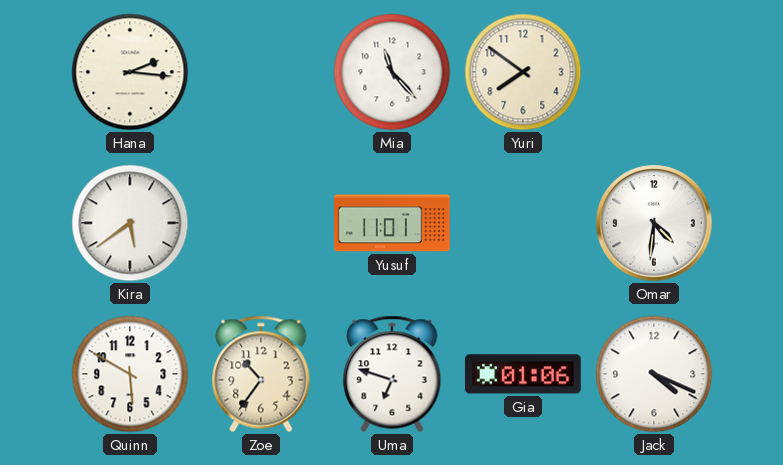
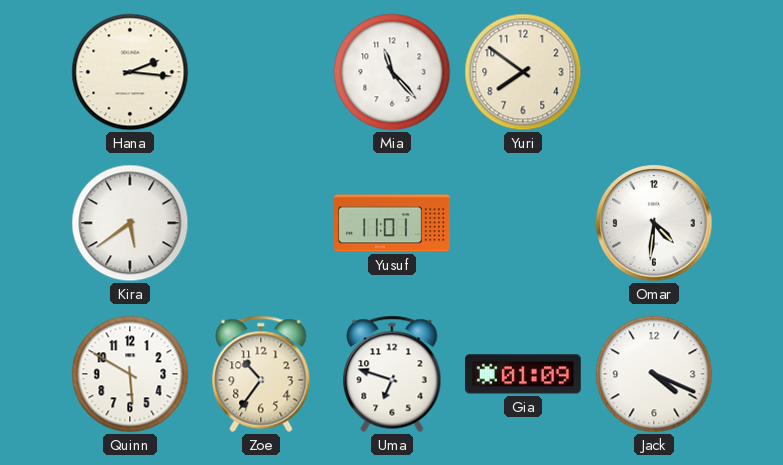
Gia: 01:06 -> 01:09
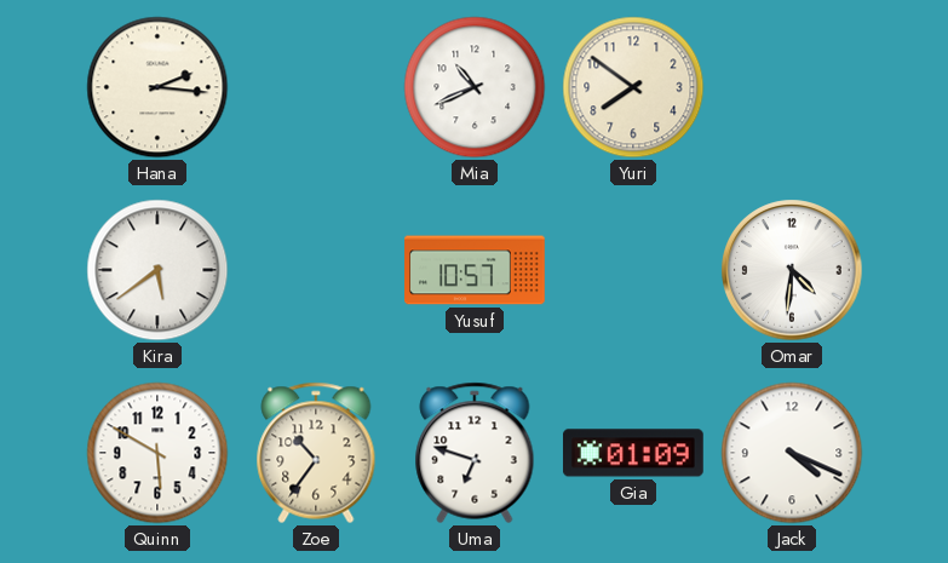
Mia: 11:23 -> 10:41
Yusuf: 11:01 -> 10:57
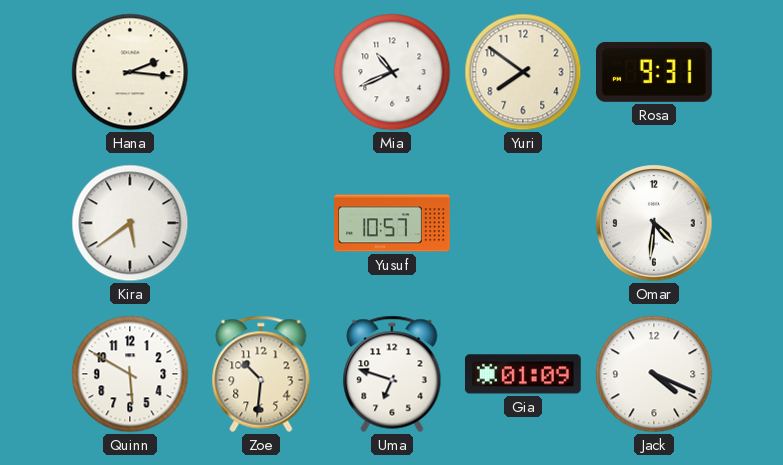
Rosa: none -> 9:31
Zoe: 10:36 -> 10:31
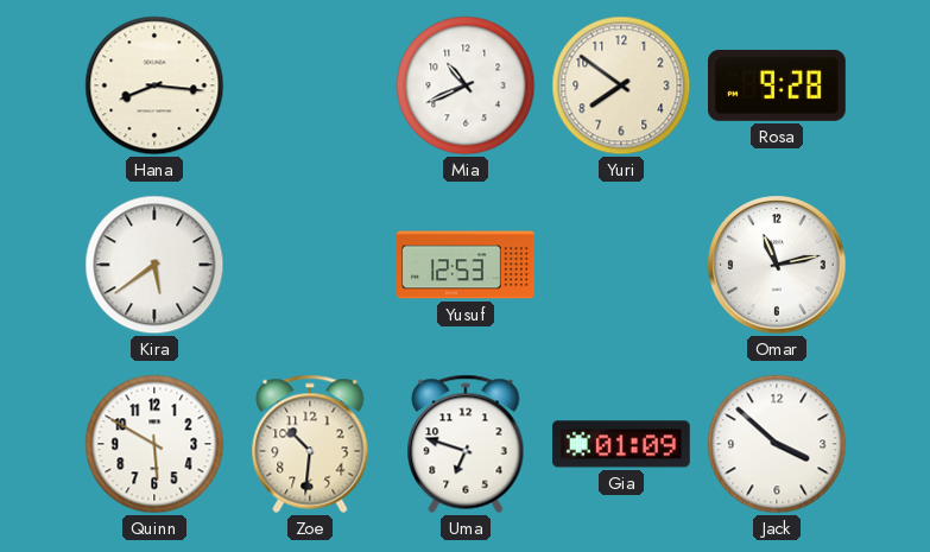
Hana: 2:16 -> 8:16
Rosa: 9:31 -> 9:28
Yusuf: 10:57 -> 12:53
Omar: 4:31 -> 11:13
Jack: 4:19 -> 3:52
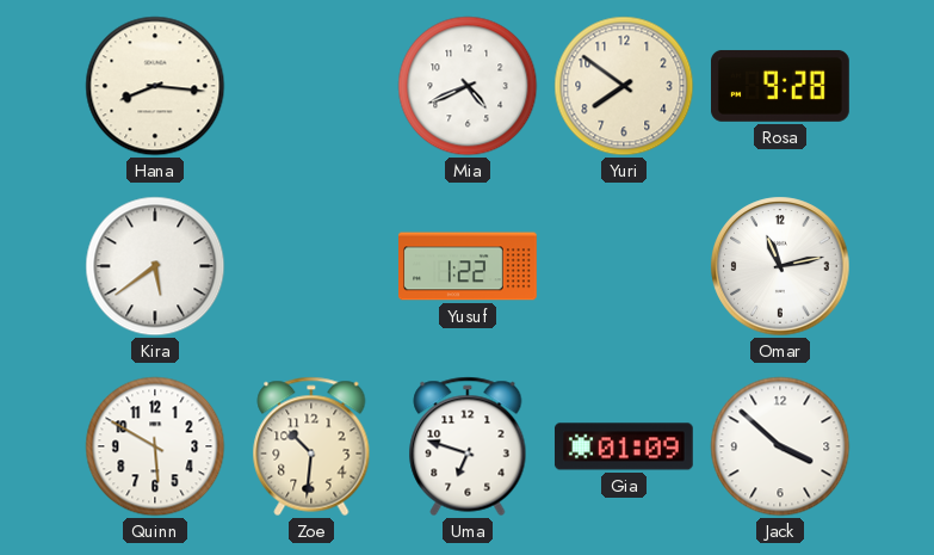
Mia: 10:41 -> 4:41
Yusuf: 12:53 -> 1:22
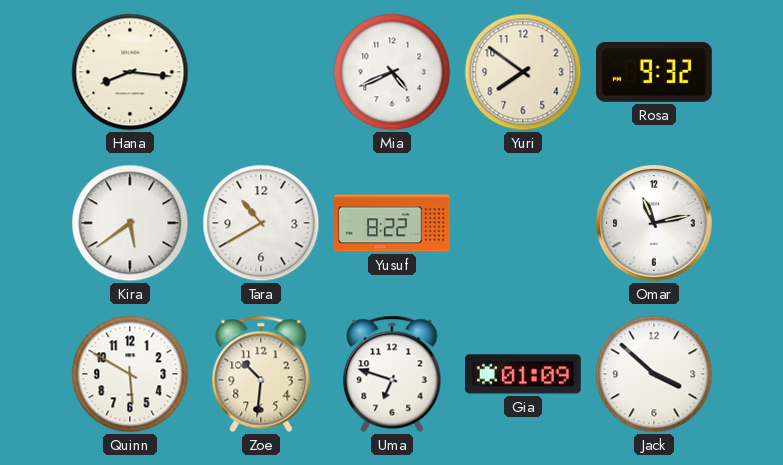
Rosa: 9:28 -> 9:32
Tara: none -> 10:40
Yusuf: 1:22 -> 8:22
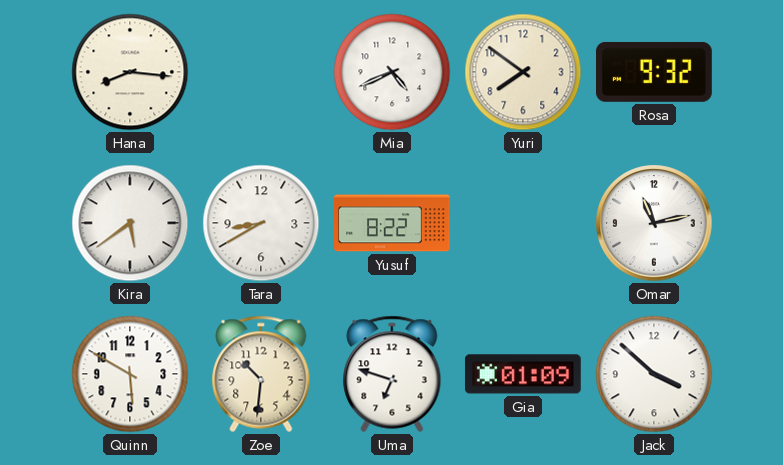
Tara: 10:40 -> 8:40
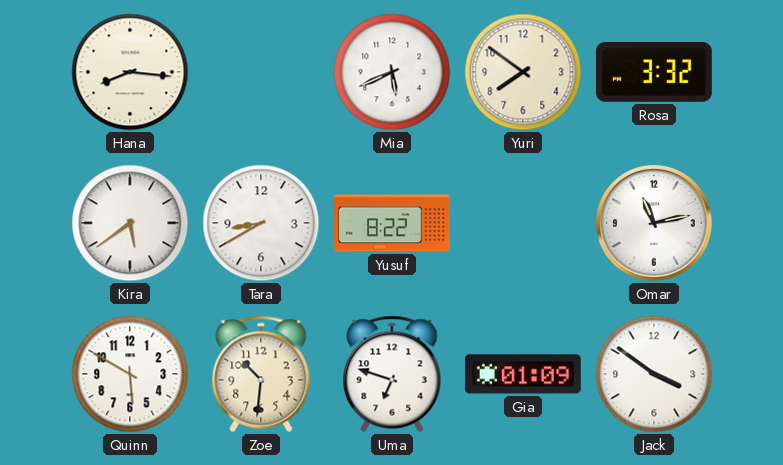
Mia: 4:41 -> 5:41
Rosa: 9:32 -> 3:32
Jack: 3:52 -> 3:51
